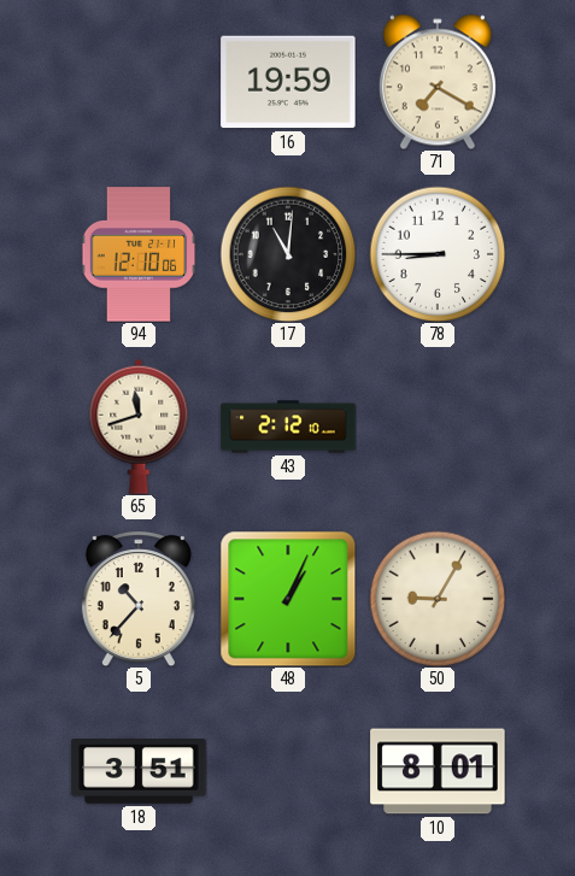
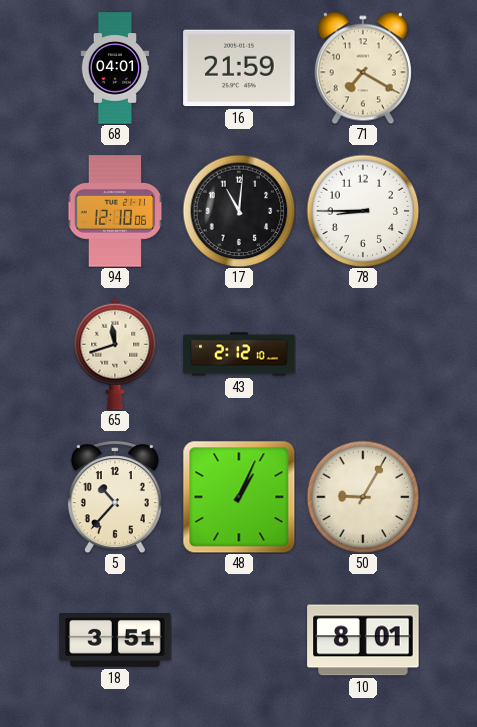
68: none -> 04:01
16: 19:59 -> 21:59
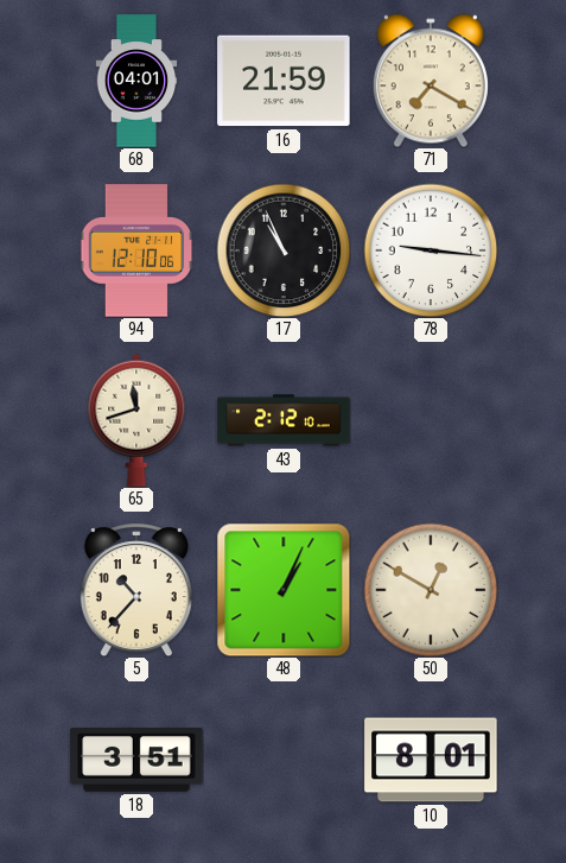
17: 11:01 -> 10:56
78: 8:45 -> 9:16
50: 9:05 -> 12:50
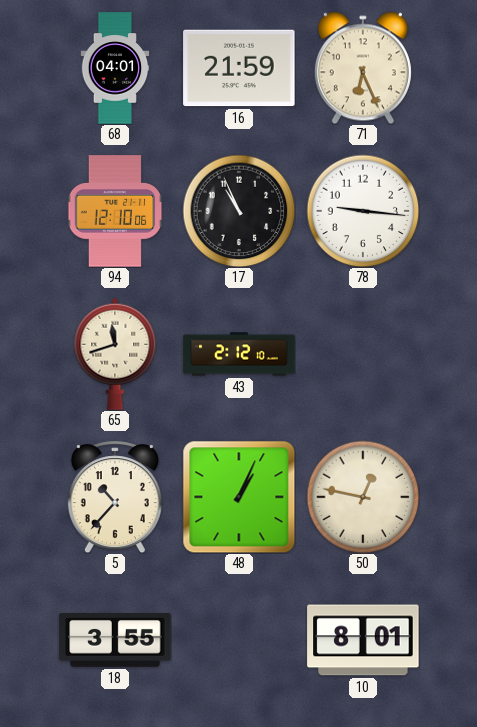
71: 7:20 -> 6:26
50: 12:50 -> 12:47
18: 3:51 -> 3:55
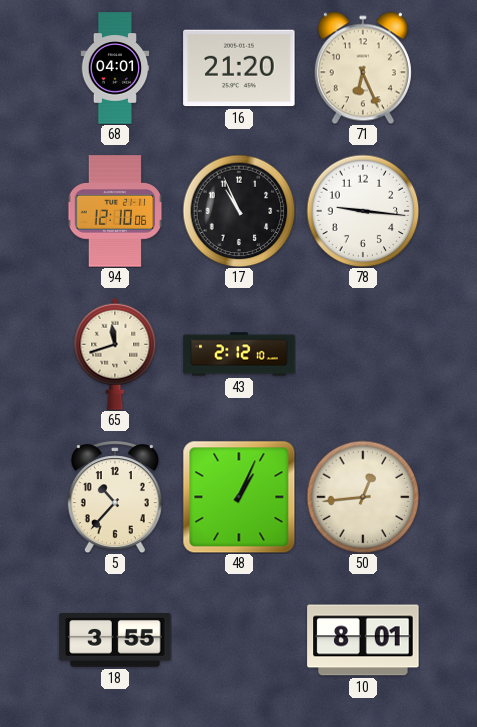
16: 21:59 -> 21:20
50: 12:47 -> 12:44
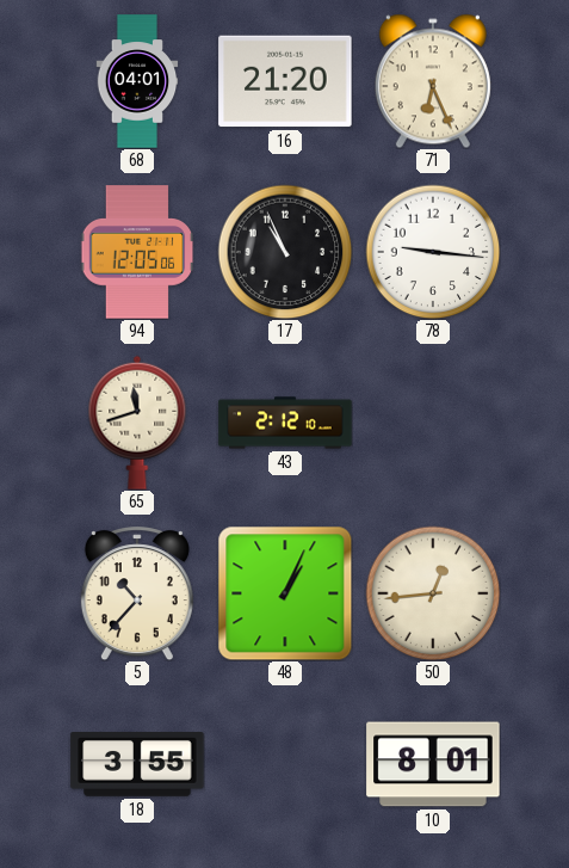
94: 12:10 -> 12:05
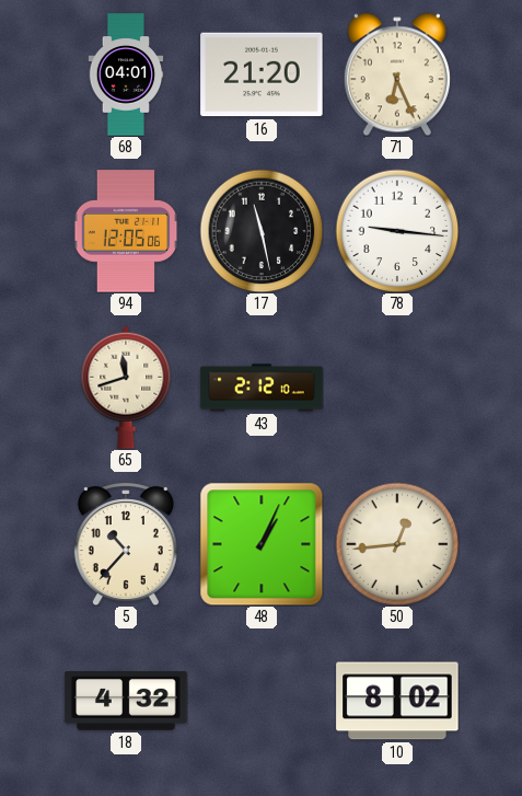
17: 10:56 -> 11:28
18: 3:55 -> 4:32
10: 8:01 -> 8:02
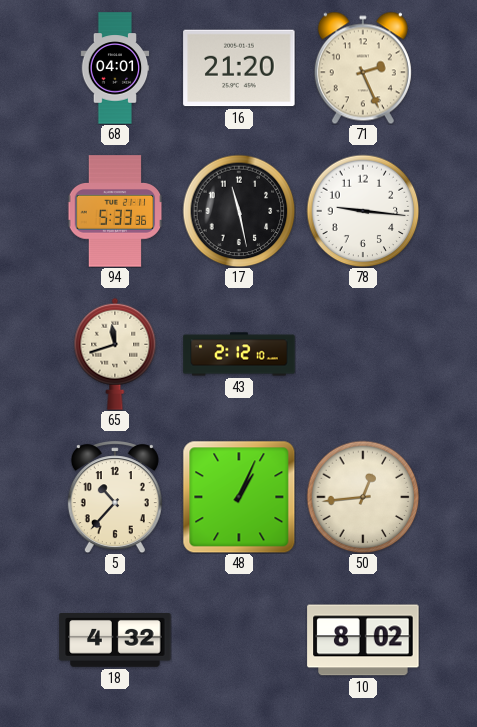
71: 6:26 -> 2:26
94: 12:05 -> 5:33
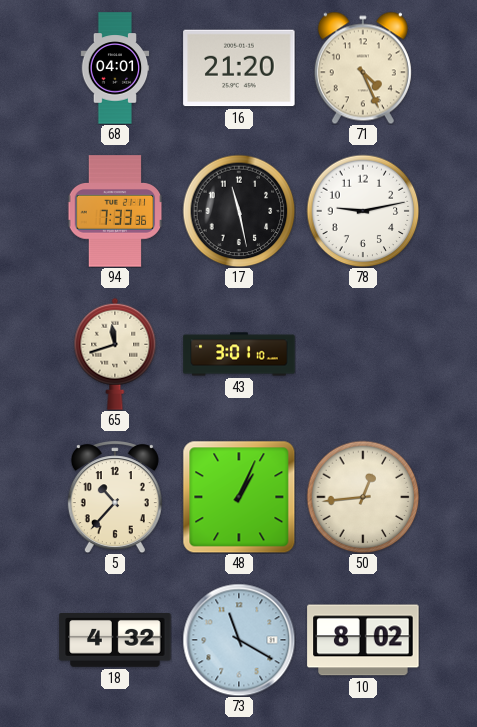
71: 2:26 -> 4:26
94: 5:33 -> 7:33
78: 9:16 -> 9:13
43: 2:12 -> 3:01
73: none -> 11:20
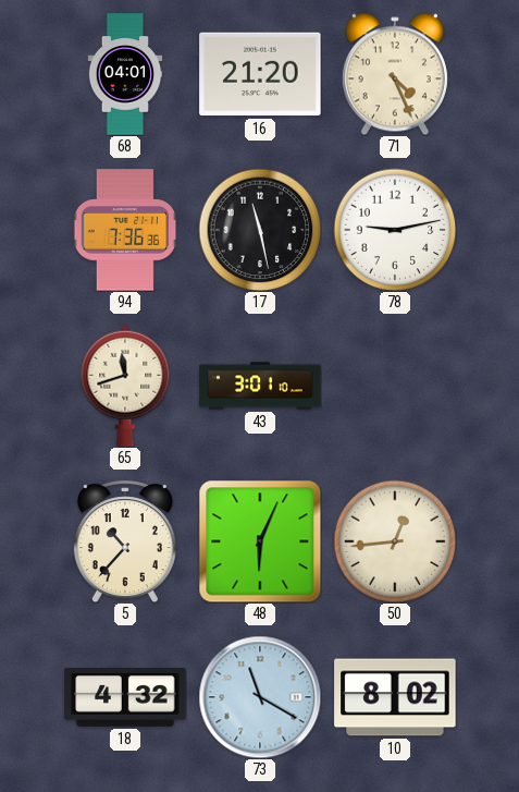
94: 7:33 -> 7:36
48: 1:04 -> 6:04
